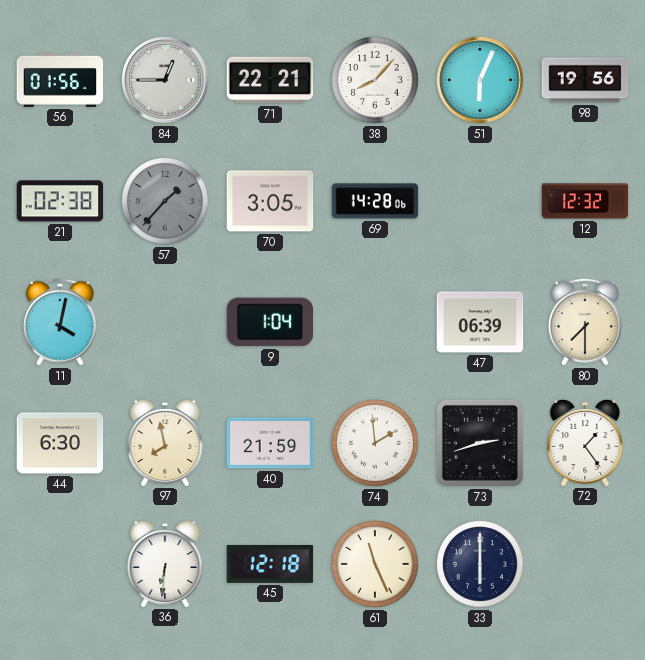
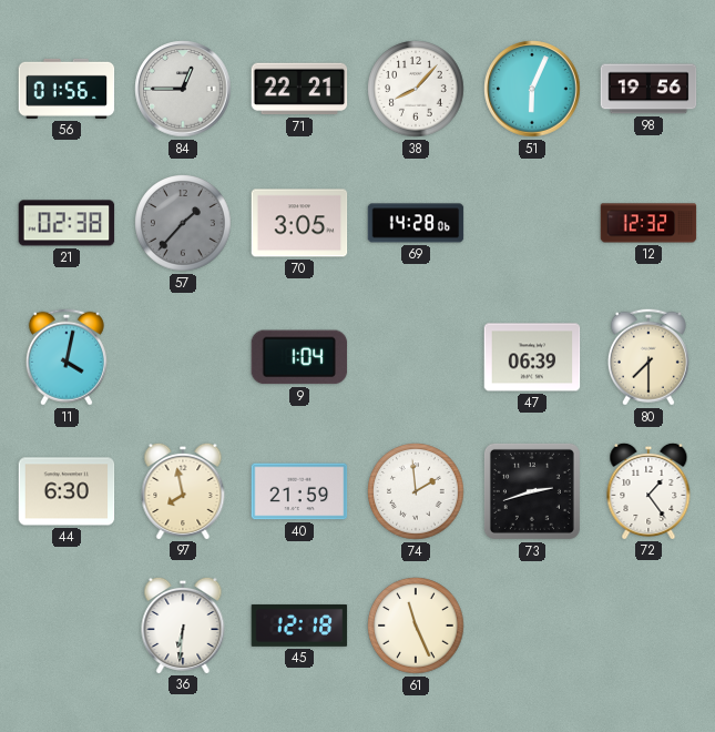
33: 6:00 -> none
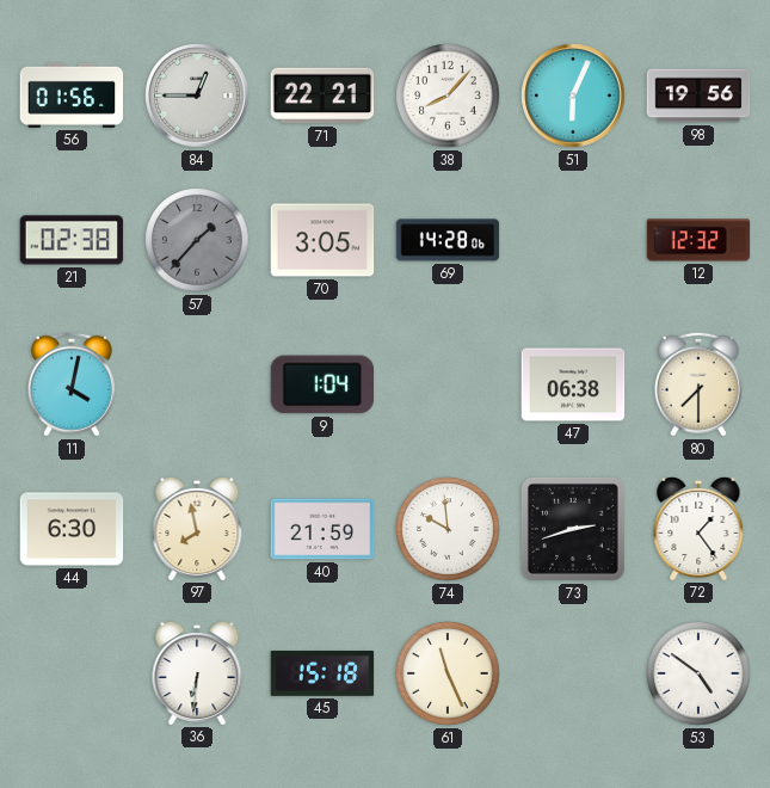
47: 06:39 -> 06:38
74: 1:59 -> 9:59
45: 12:18 -> 15:18
53: none -> 4:51
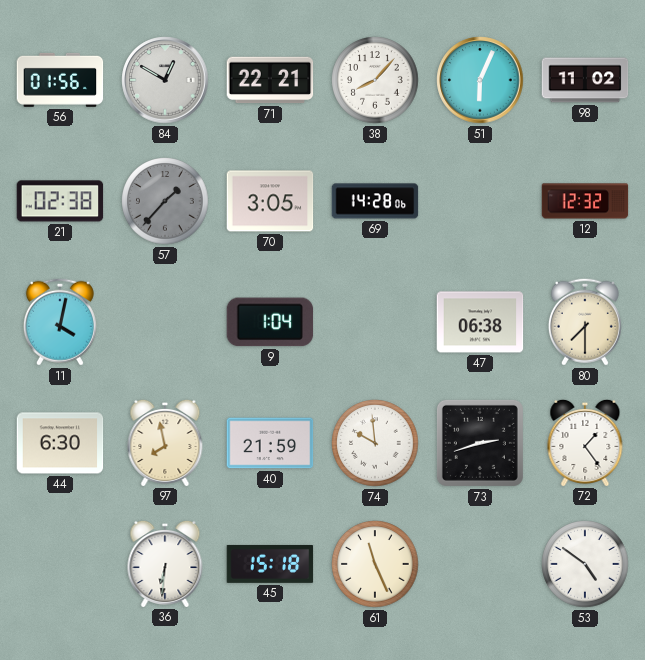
84: 12:45 -> 12:50
98: 19:56 -> 11:02
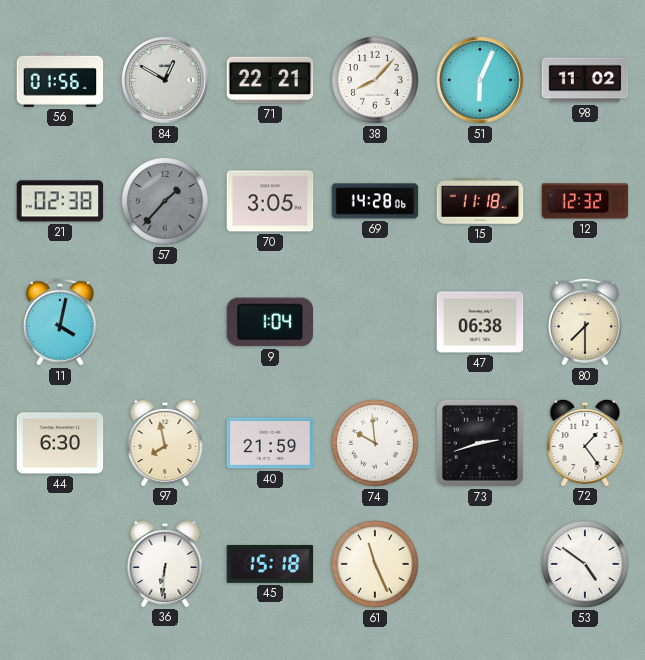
15: none -> 11:18
